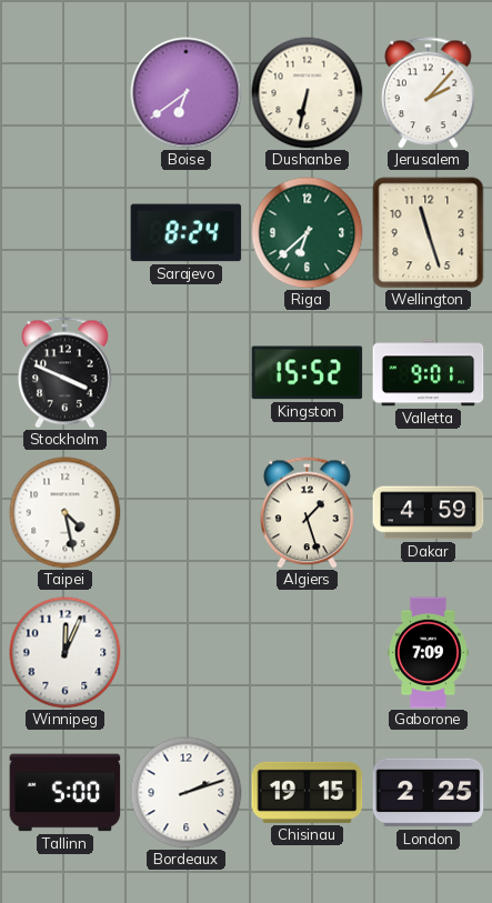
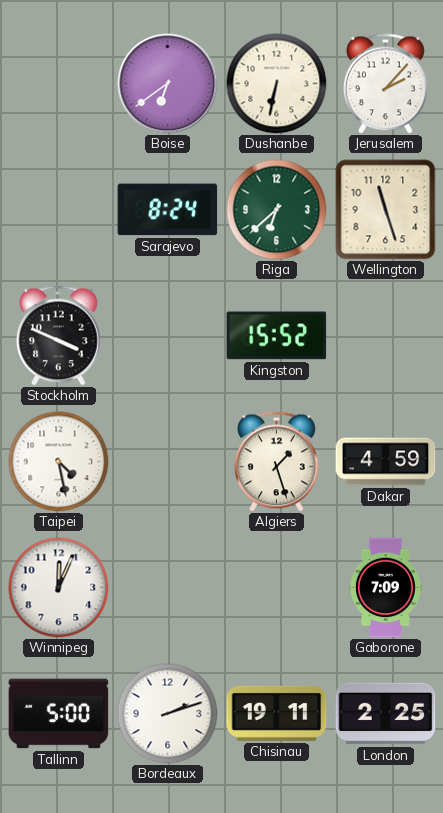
Valletta: 9:01 -> none
Chisinau: 19:15 -> 19:11
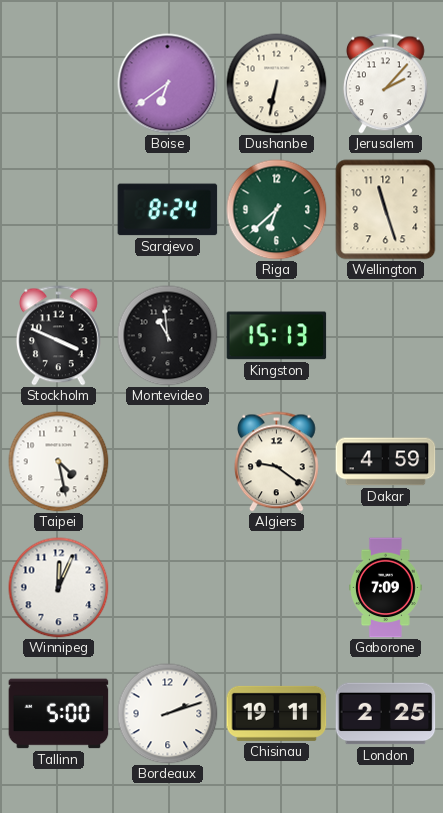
Montevideo: none -> 10:59
Kingston: 15:52 -> 15:13
Algiers: 1:27 -> 9:21
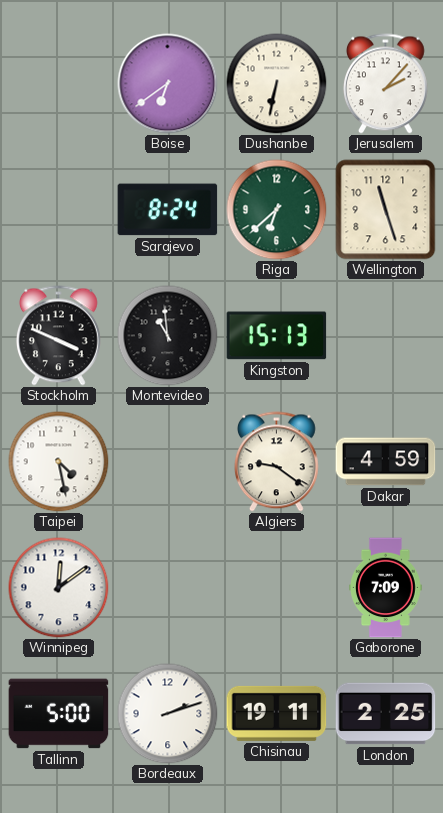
Winnipeg: 12:04 -> 12:09
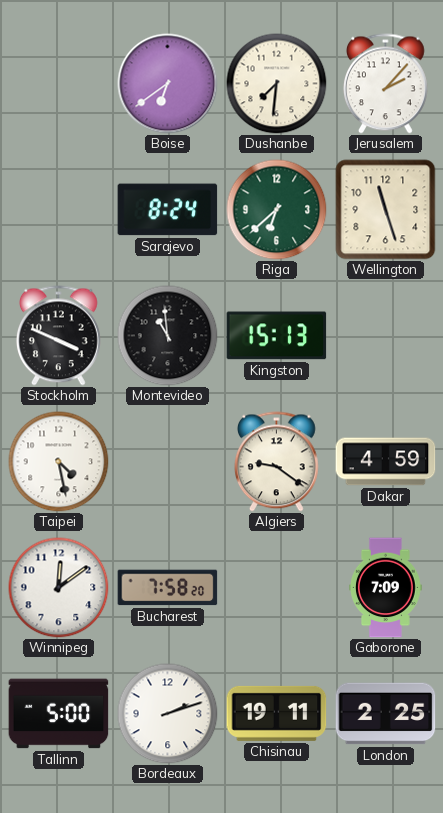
Dushanbe: 6:32 -> 7:31
Bucharest: none -> 7:58
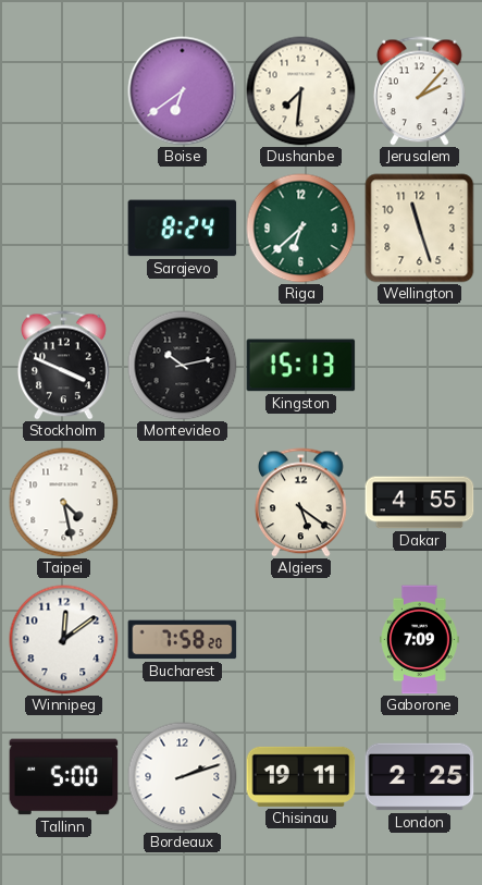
Montevideo: 10:59 -> 10:13
Algiers: 9:21 -> 5:21
Dakar: 4:59 -> 4:55
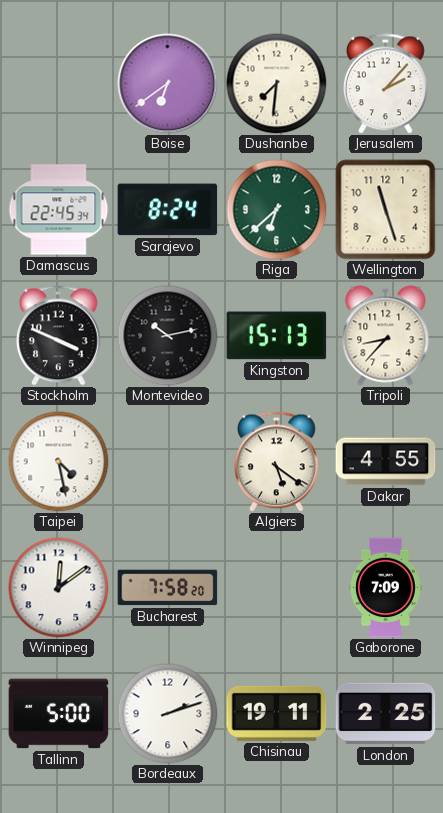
Damascus: none -> 22:45
Tripoli: none -> 8:37
